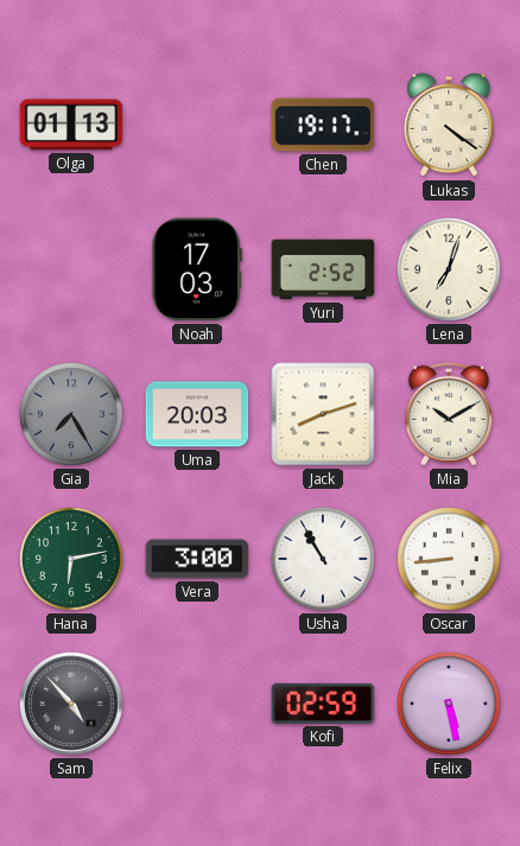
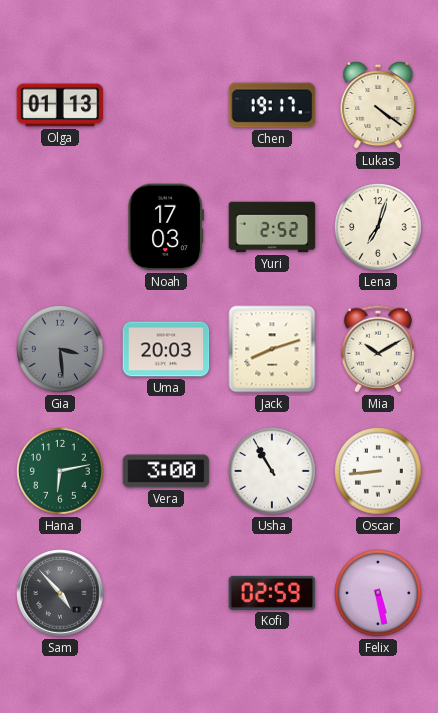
Gia: 7:25 -> 3:29
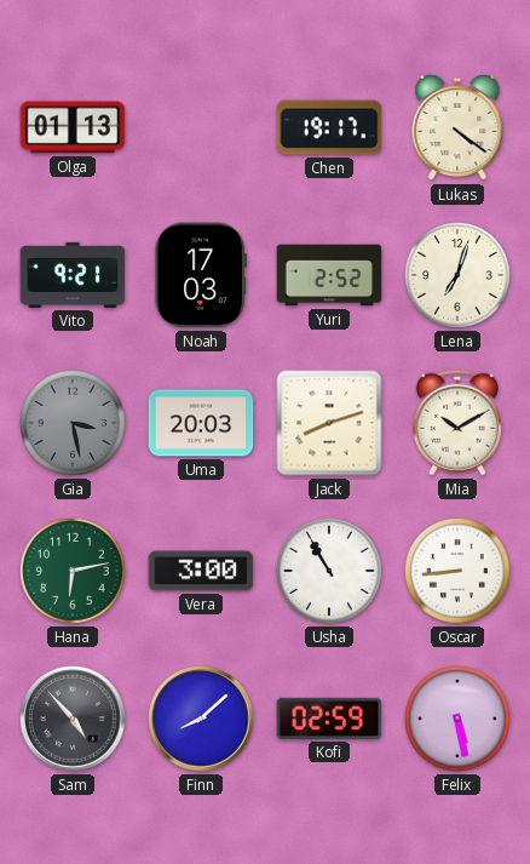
Vito: none -> 9:21
Gia: 3:29 -> 3:28
Finn: none -> 8:08
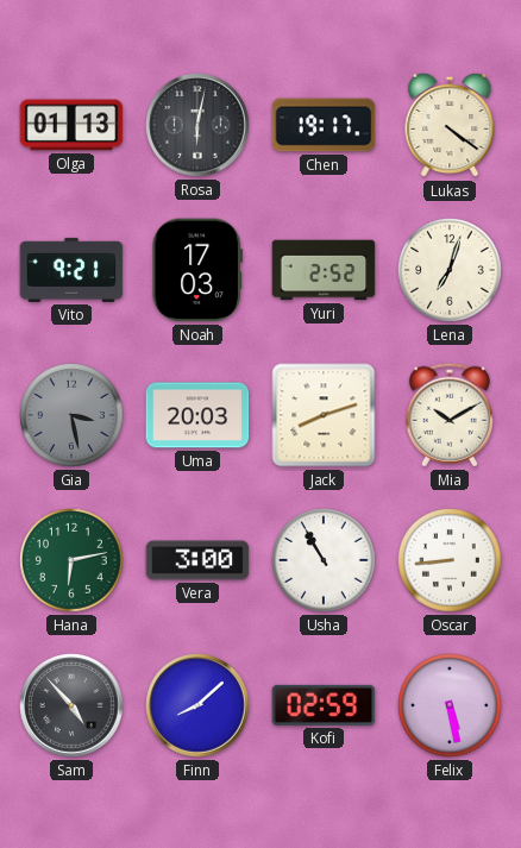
Rosa: none -> 6:02
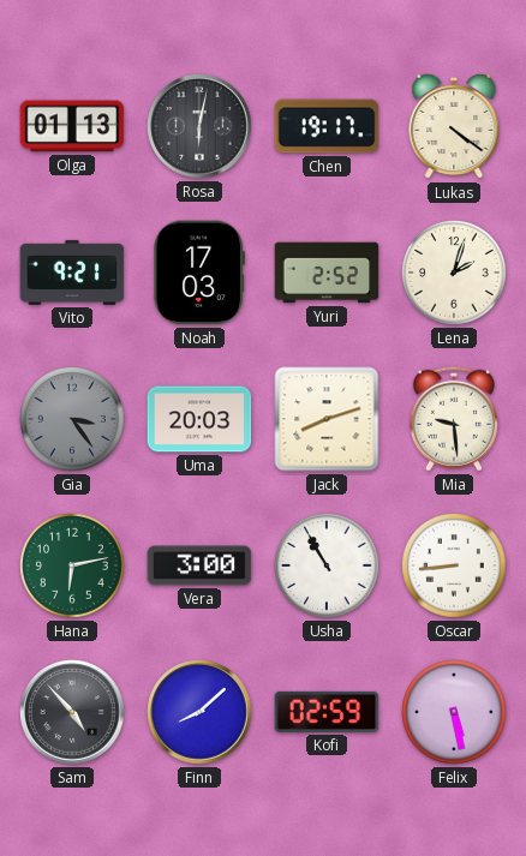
Lena: 7:03 -> 2:03
Gia: 3:28 -> 3:24
Mia: 10:10 -> 9:29
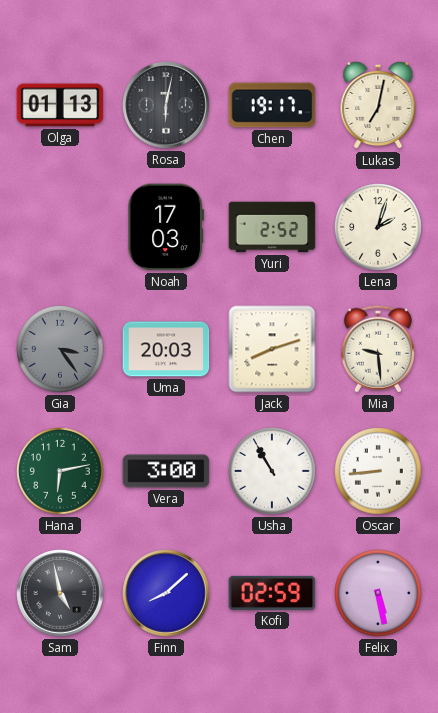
Lukas: 4:21 -> 7:02
Vito: 9:21 -> none
Sam: 4:53 -> 4:58
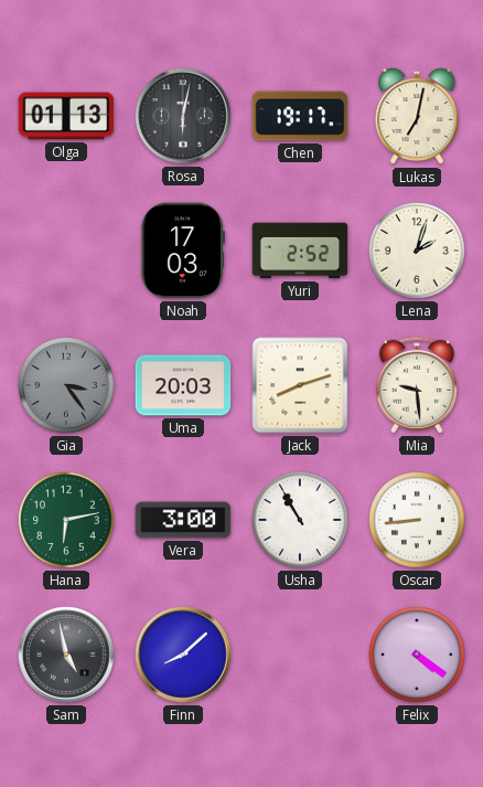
Kofi: 02:59 -> none
Felix: 5:28 -> 4:21
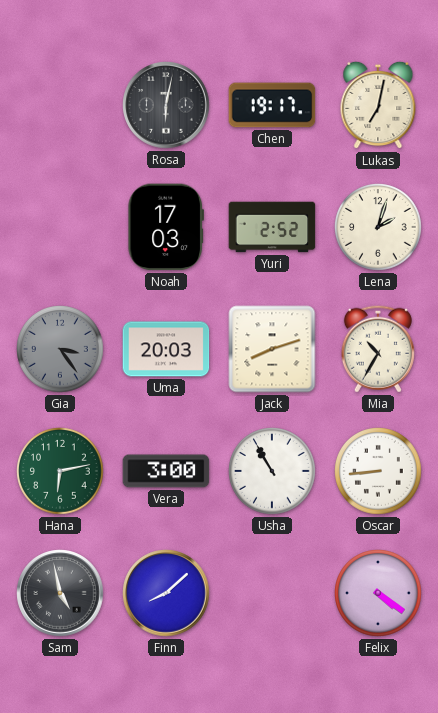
Olga: 01:13 -> none
Mia: 9:29 -> 10:35
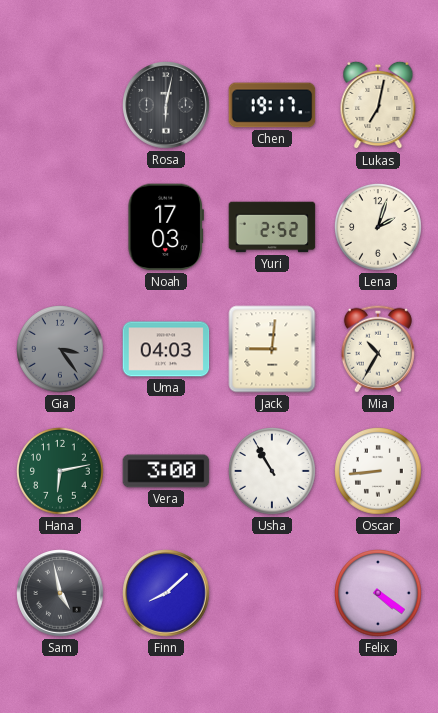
Uma: 20:03 -> 04:03
Jack: 8:12 -> 9:01
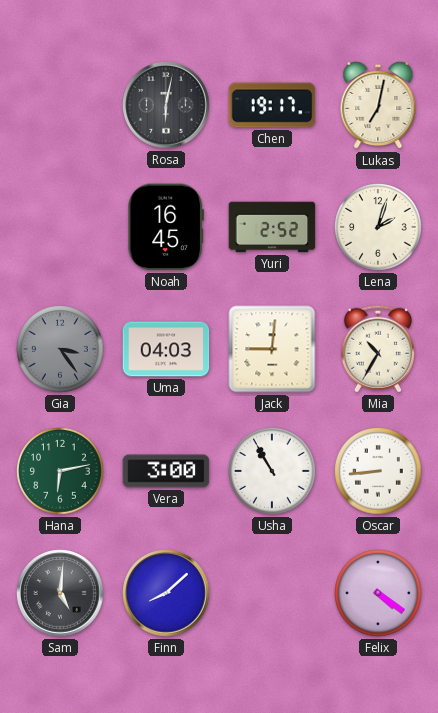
Noah: 17:03 -> 16:45
Sam: 4:58 -> 5:01
